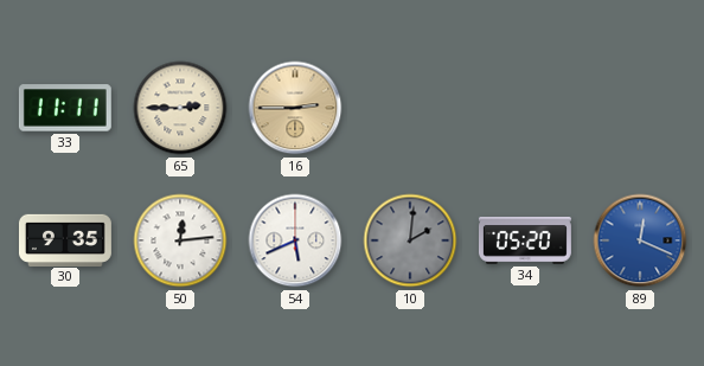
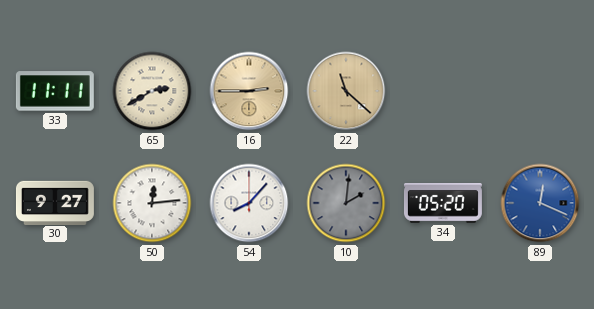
65: 2:45 -> 2:40
22: none -> 11:22
30: 9:35 -> 9:27
54: 5:41 -> 8:07
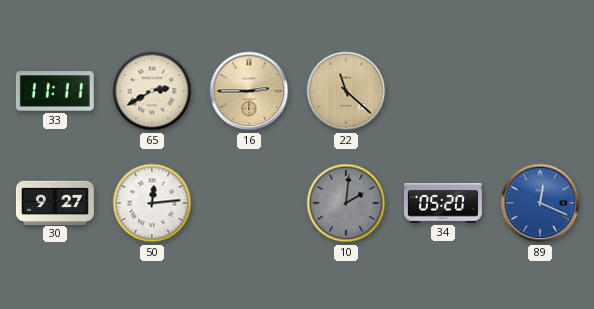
54: 8:07 -> none
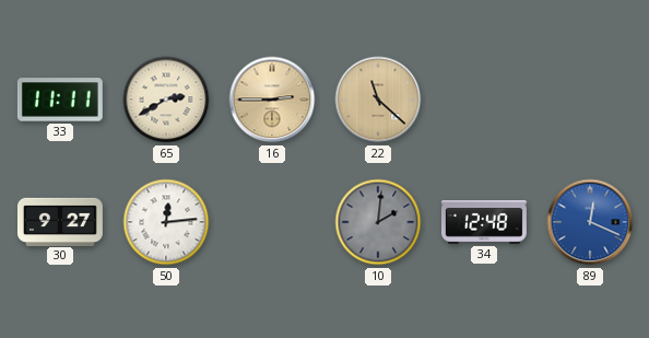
34: 05:20 -> 12:48
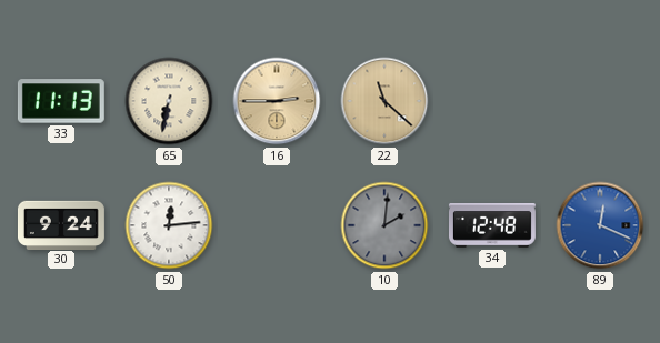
33: 11:11 -> 11:13
65: 2:40 -> 6:32
30: 9:27 -> 9:24
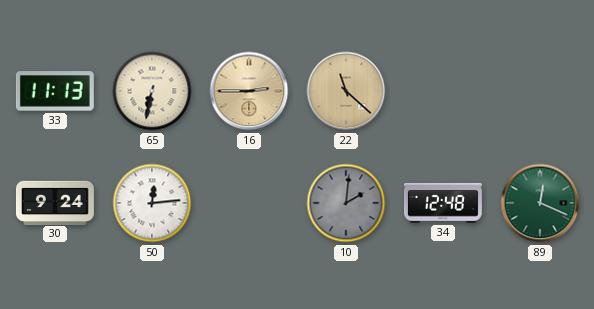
89 dial: blue -> green
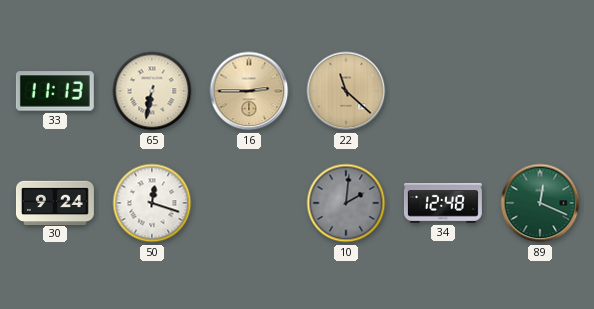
50: 12:14 -> 12:18
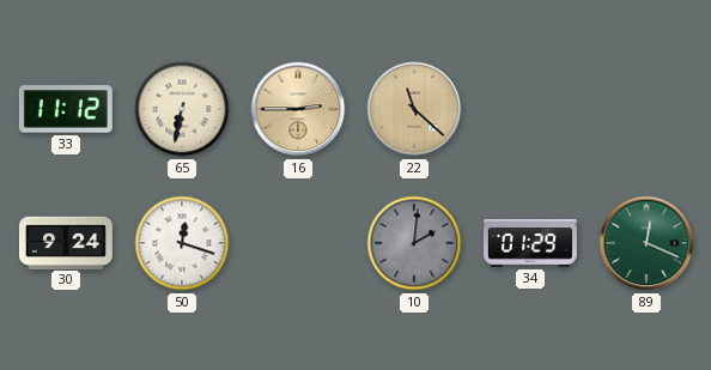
33: 11:13 -> 11:12
34: 12:48 -> 01:29
